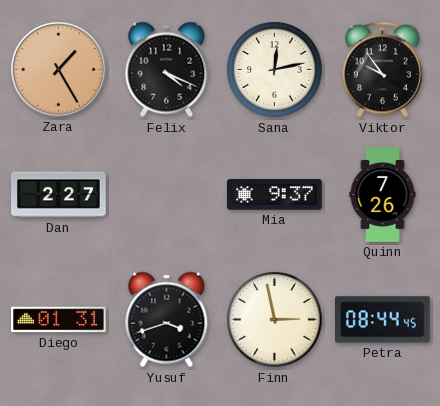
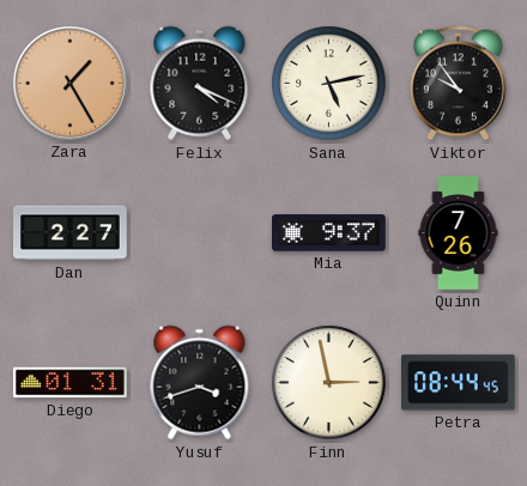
Sana: 12:13 -> 5:13
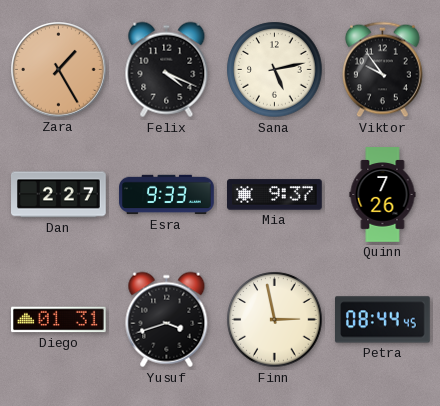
Esra: none -> 9:33
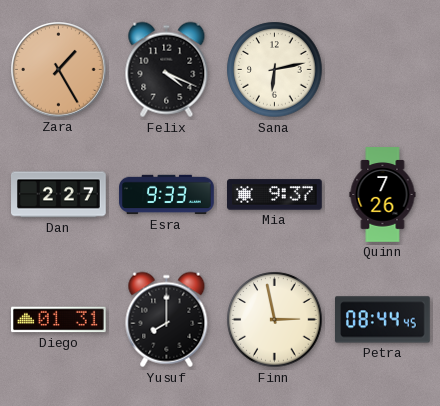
Sana: 5:13 -> 6:13
Viktor: 9:54 -> none
Yusuf: 3:42 -> 8:00
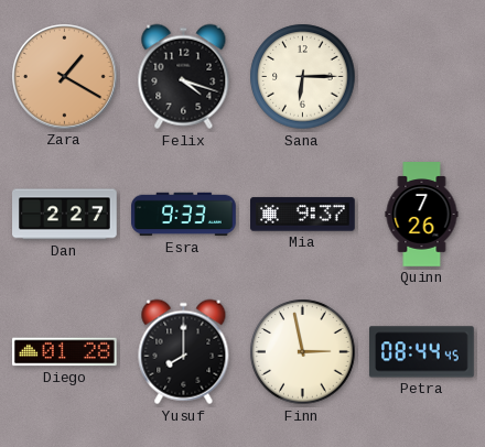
Zara: 1:25 -> 1:20
Felix: 4:19 -> 4:18
Sana: 6:13 -> 6:15
Diego: 01:31 -> 01:28
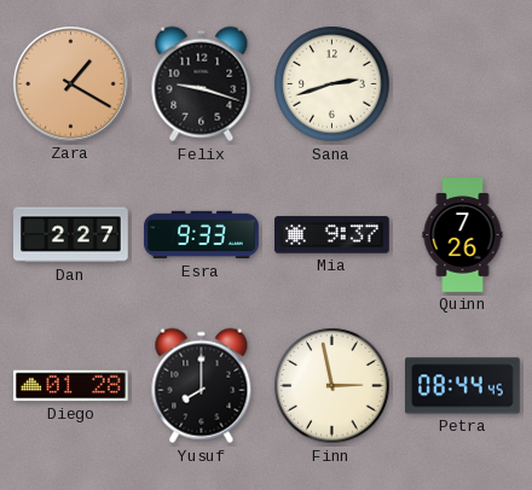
Felix: 4:18 -> 9:18
Sana: 6:15 -> 2:42
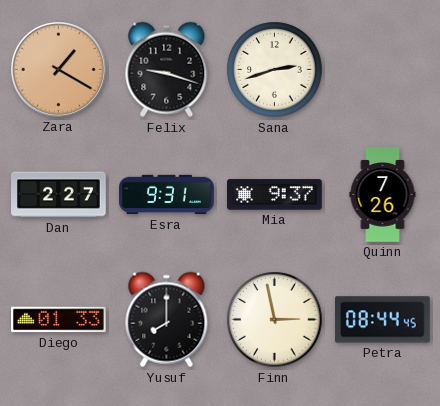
Esra: 9:33 -> 9:31
Diego: 01:28 -> 01:33
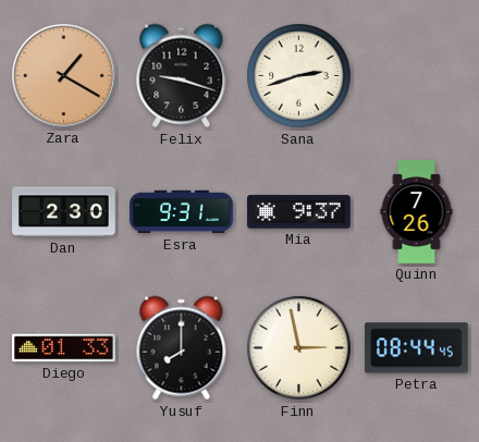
Dan: 2:27 -> 2:30
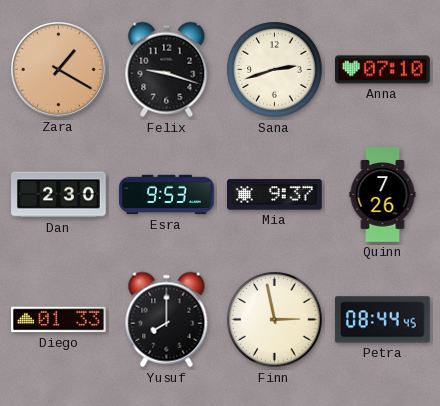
Anna: none -> 07:10
Esra: 9:31 -> 9:53
